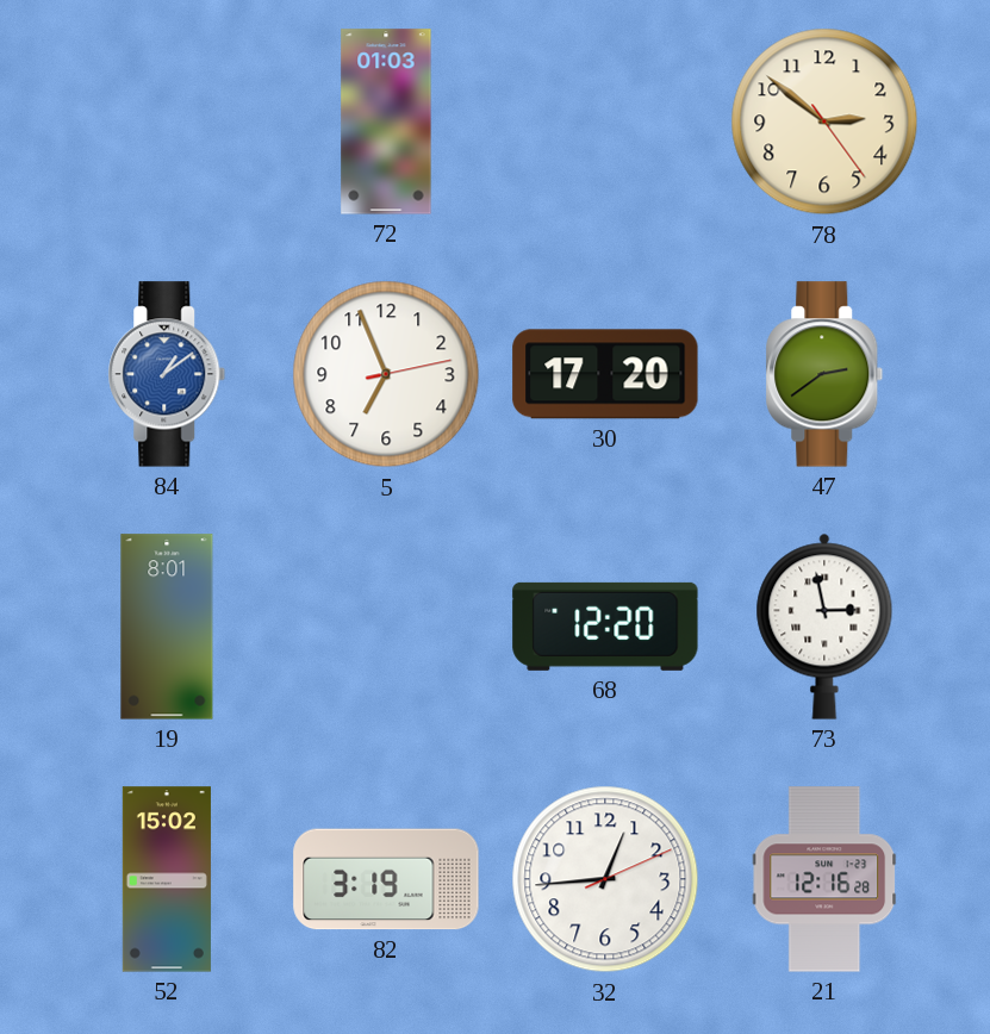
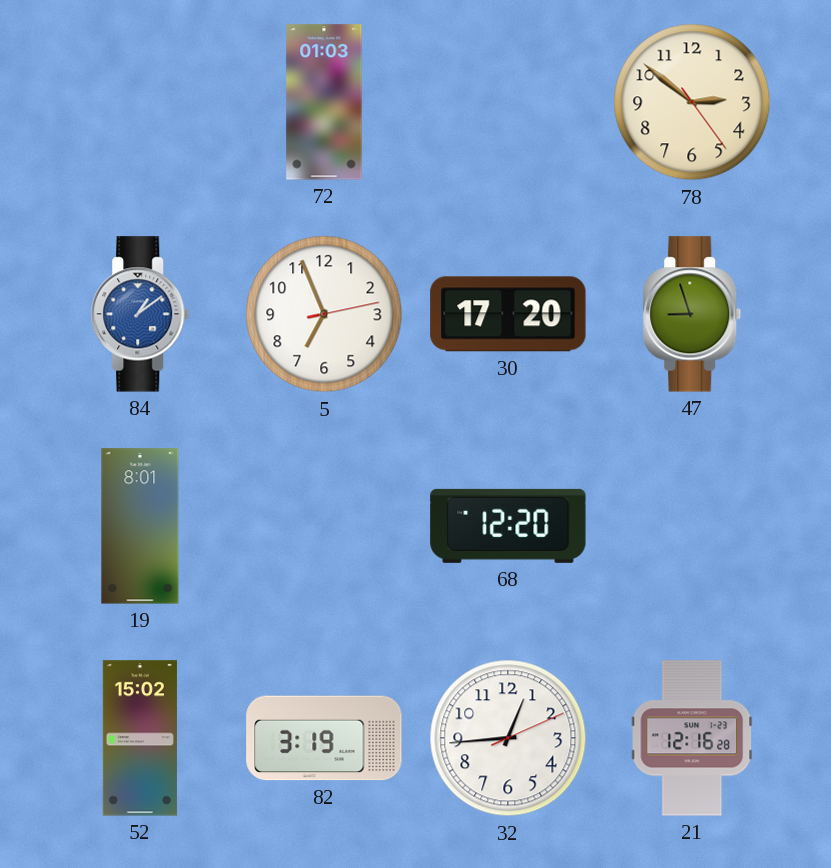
47: 2:39 -> 8:57
73: 2:58 -> none
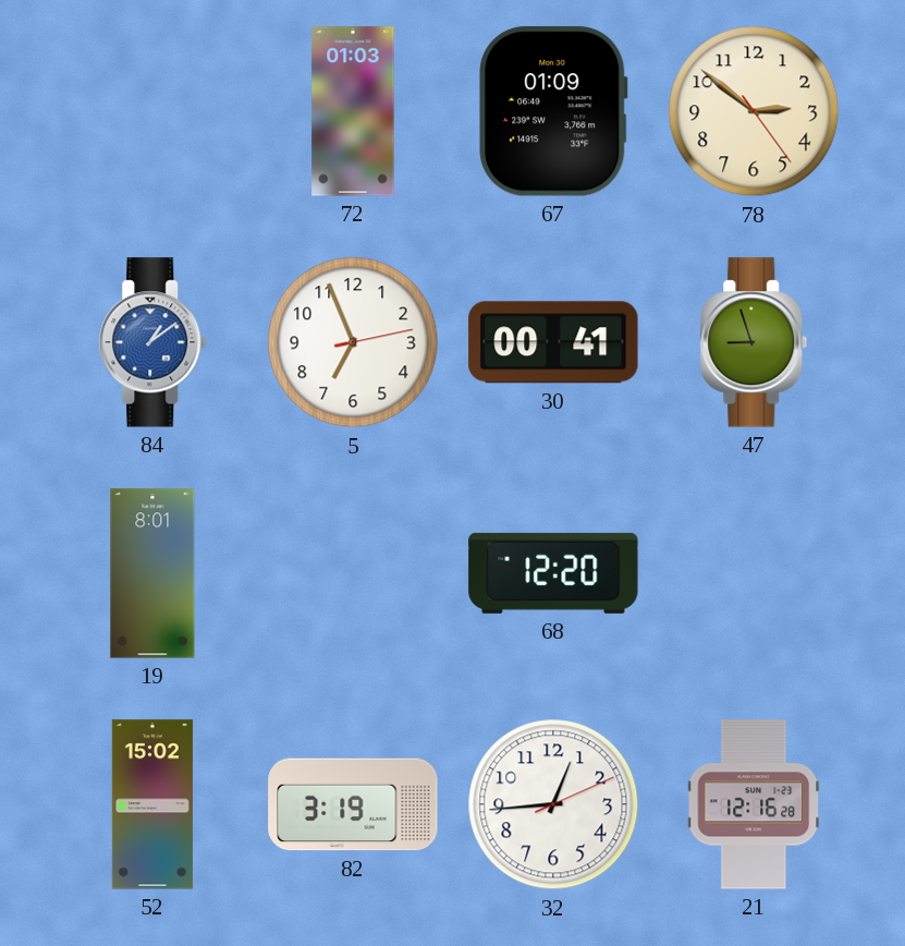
67: none -> 01:09
30: 17:20 -> 00:41
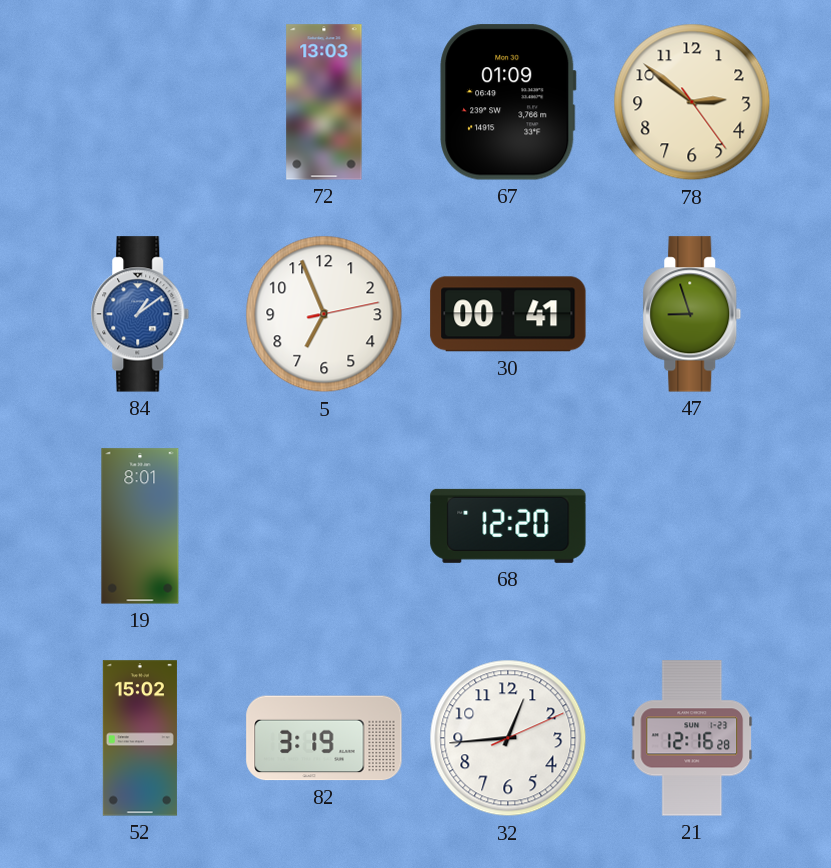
72: 01:03 -> 13:03
